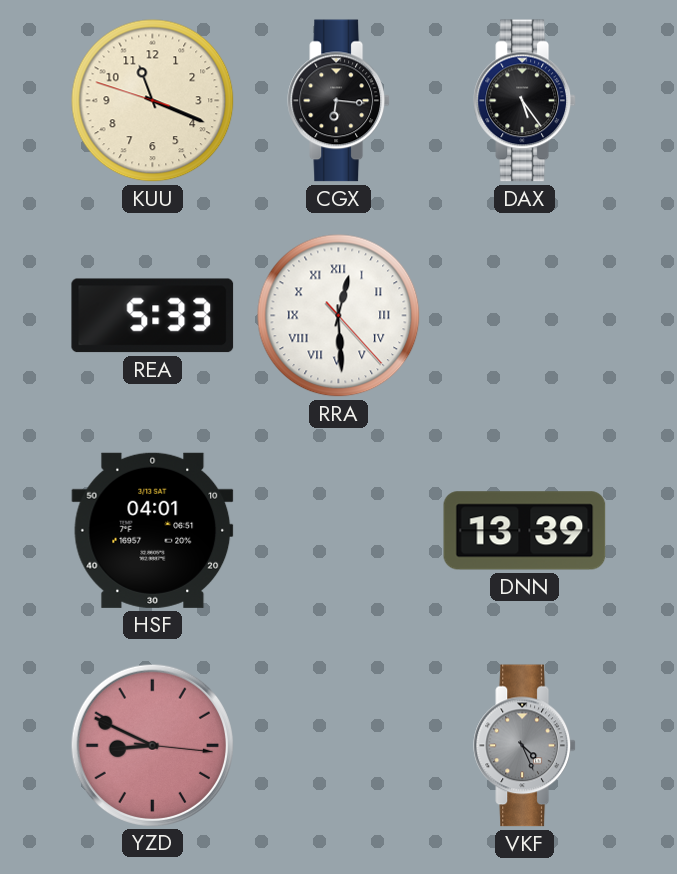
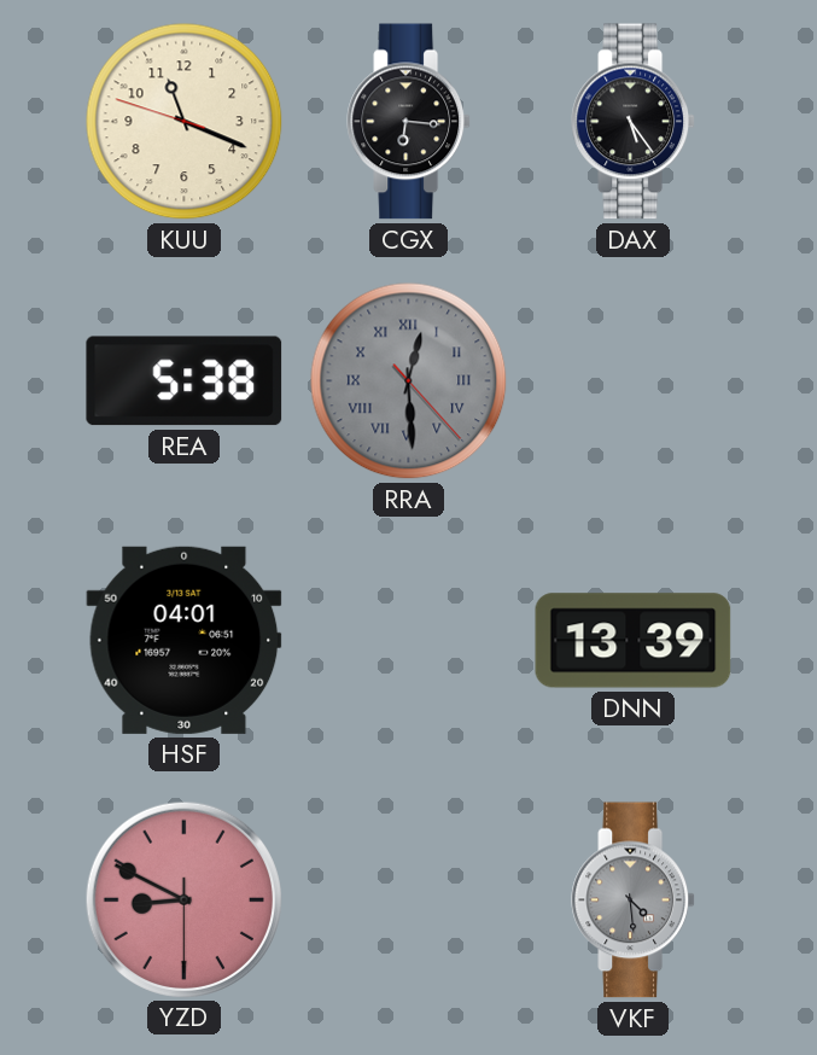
REA: 5:33 -> 5:38
RRA dial: white -> grey
YZD: 8:49:16 -> 8:49:30
VKF: 4:26 -> 4:29
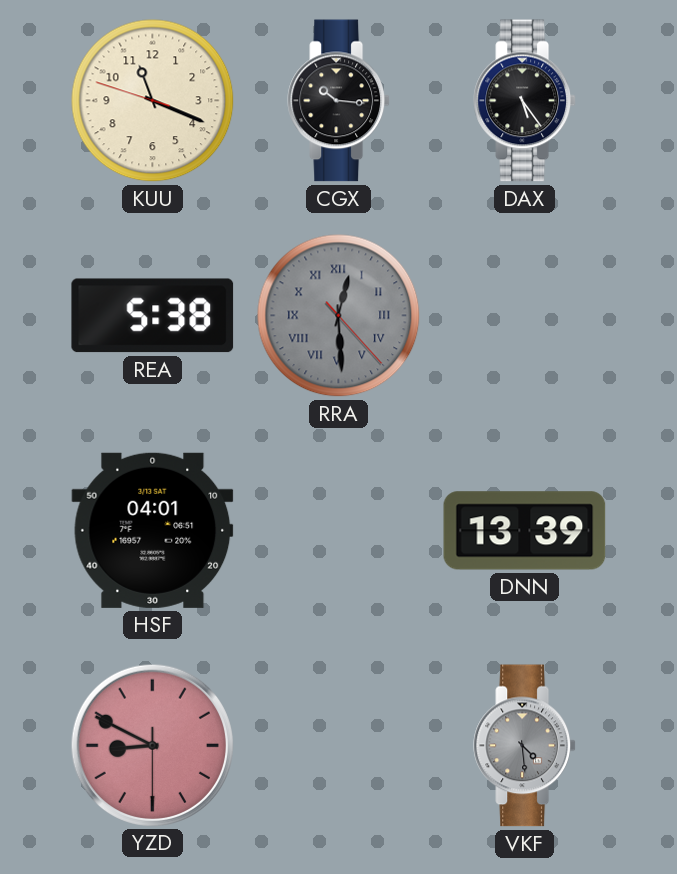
CGX: 6:16 -> 10:16
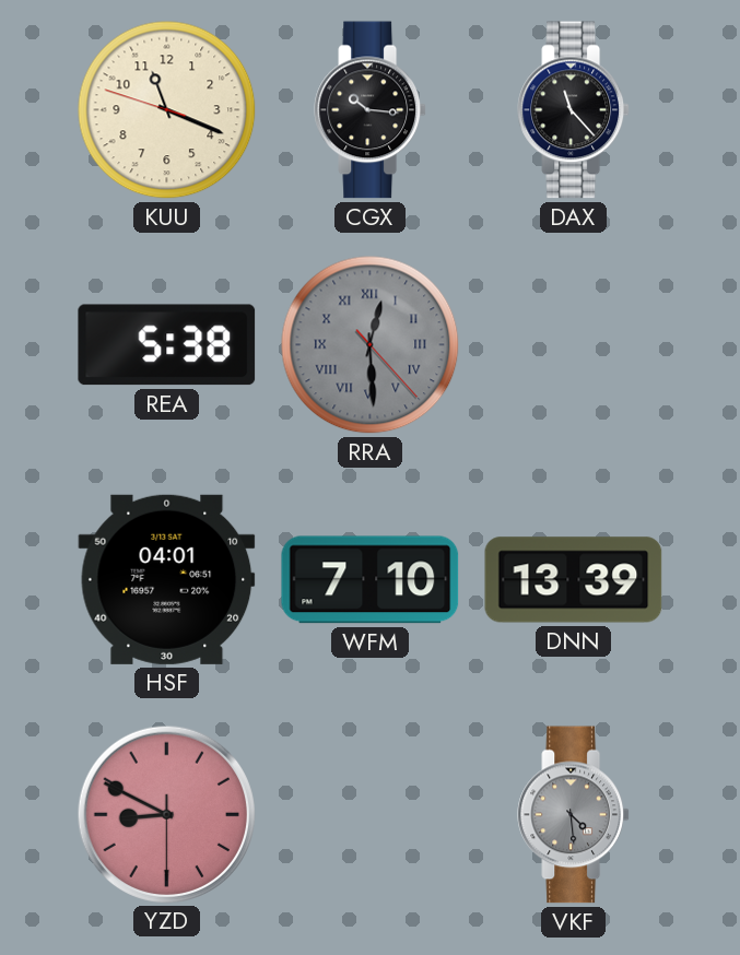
DAX: 5:24 -> 11:23
WFM: none -> 7:10
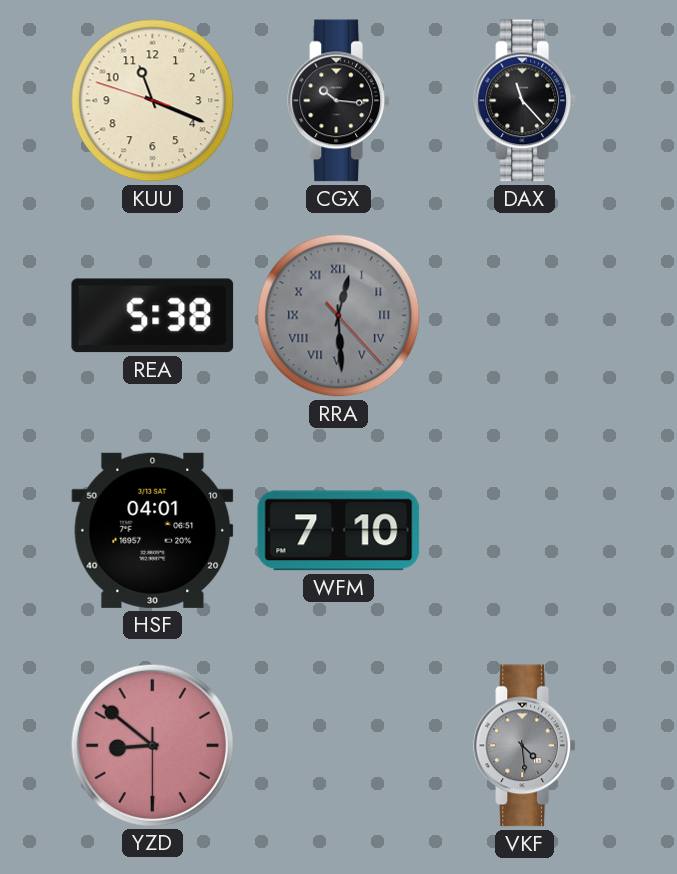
DNN: 13:39 -> none
YZD: 8:49 -> 8:51
